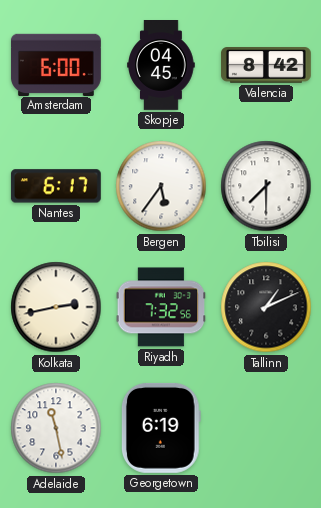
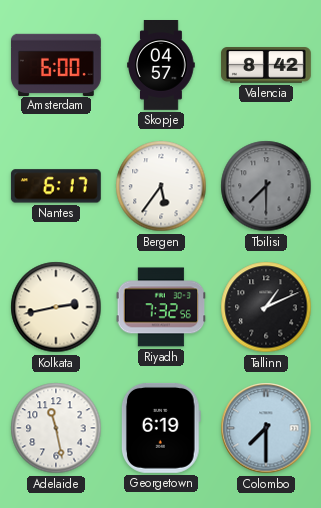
Skopje: 04:45 -> 04:57
Tbilisi dial: white -> grey
Colombo: none -> 7:30
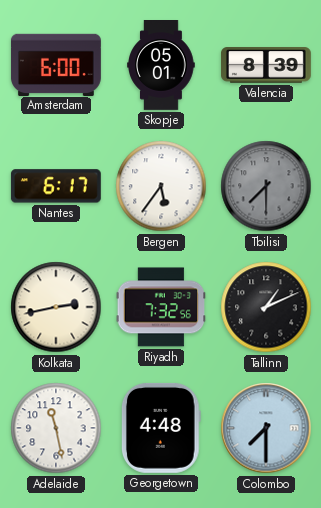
Skopje: 04:57 -> 05:01
Valencia: 8:42 -> 8:39
Georgetown: 6:19 -> 4:48
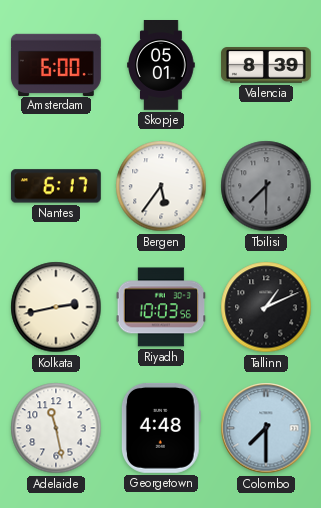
Riyadh: 7:32 -> 10:03
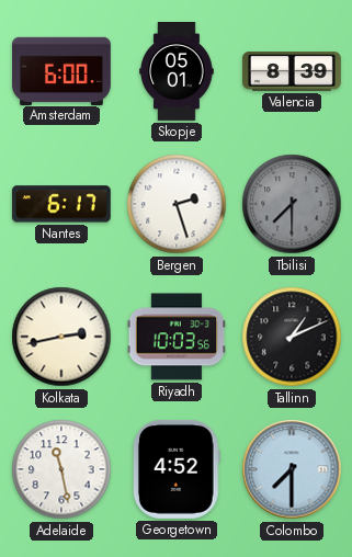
Bergen: 5:36 -> 2:27
Georgetown: 4:48 -> 4:52
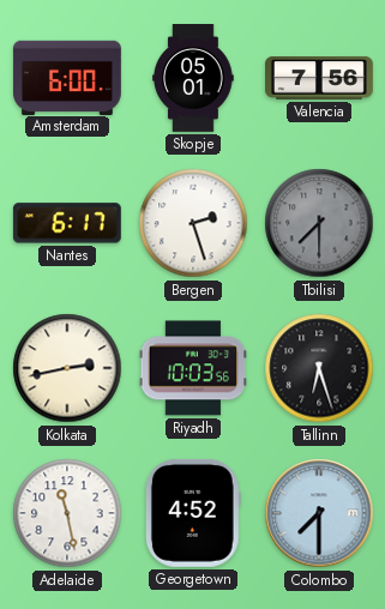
Valencia: 8:39 -> 7:56
Tallinn: 1:11 -> 6:27
